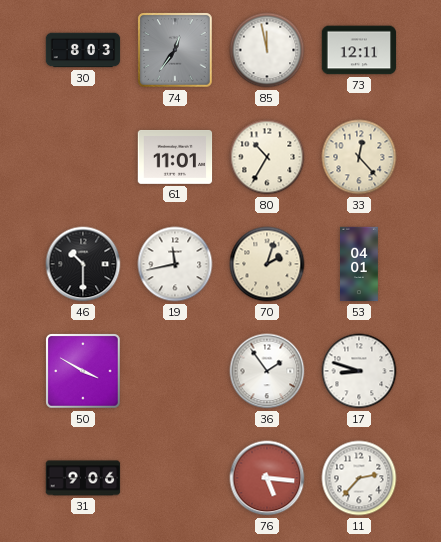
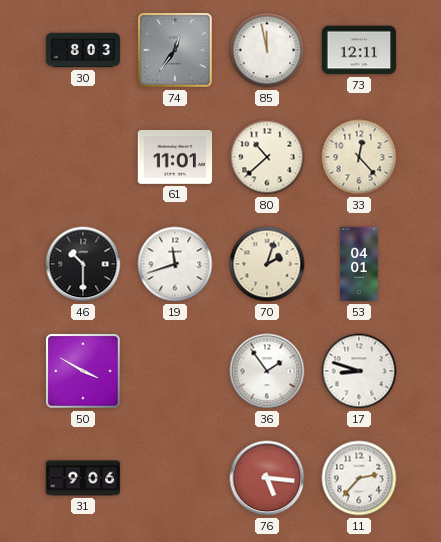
80: 10:35 -> 10:38
19: 11:43 -> 11:42
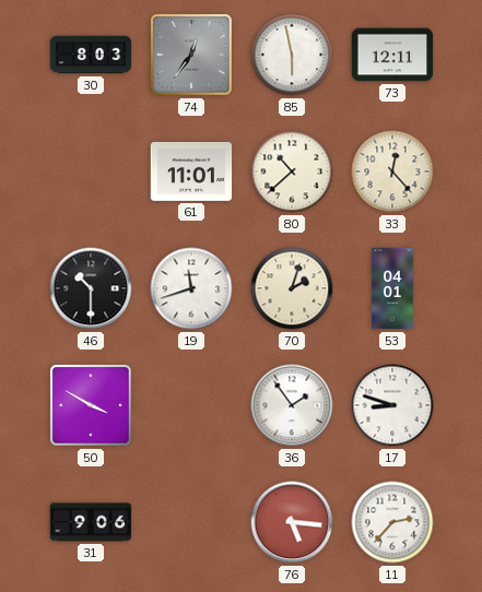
85: 11:58 -> 5:58
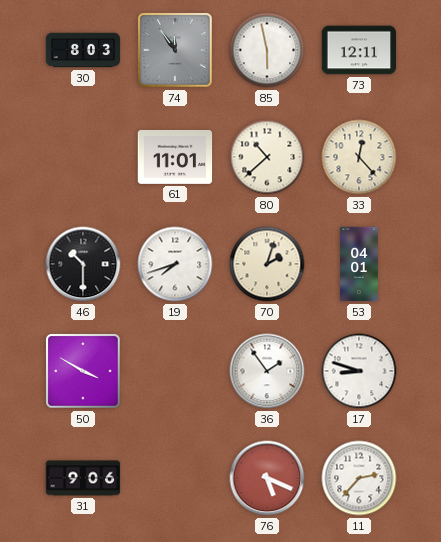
74: 12:36 -> 11:54
19: 11:42 -> 7:42
76: 5:16 -> 5:19
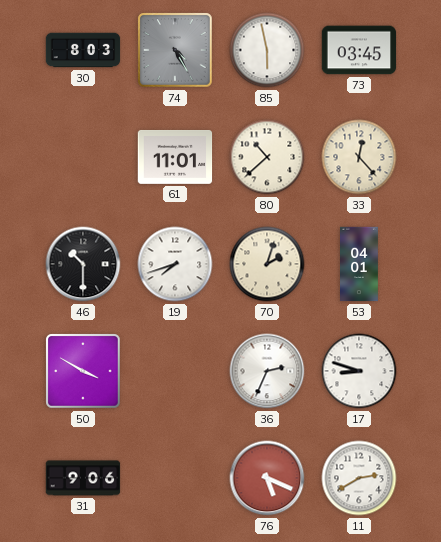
74: 11:54 -> 4:25
73: 12:11 -> 03:45
36: 1:54 -> 2:34
11: 2:37 -> 2:40
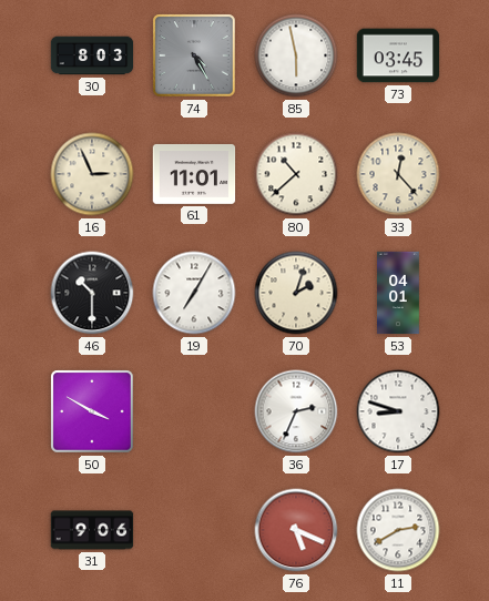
16: none -> 2:56
19: 7:42 -> 7:05
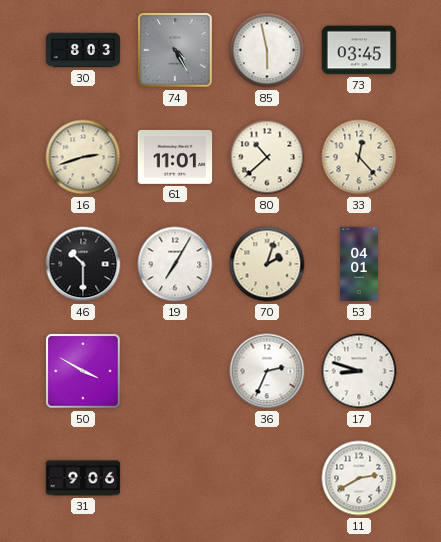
16: 2:56 -> 2:42
76: 5:19 -> none
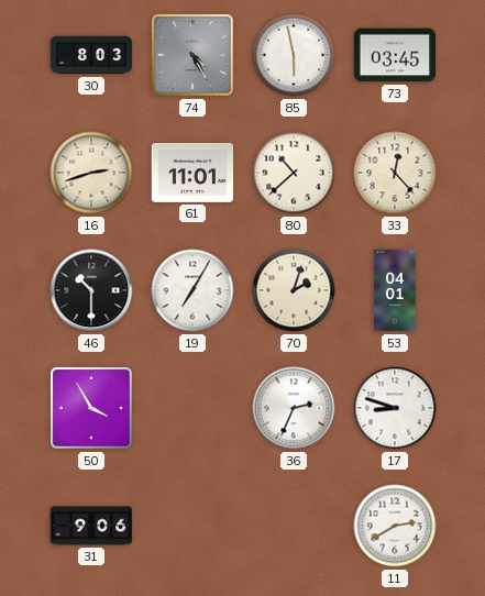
50: 3:50 -> 3:55
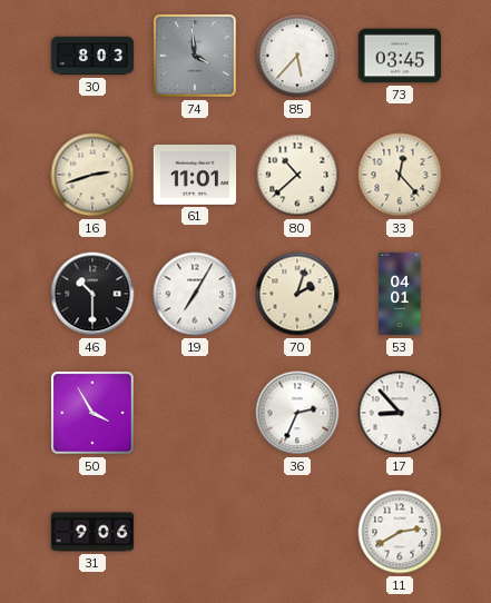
74: 4:25 -> 3:59
85: 5:58 -> 5:37
17: 8:48 -> 8:53
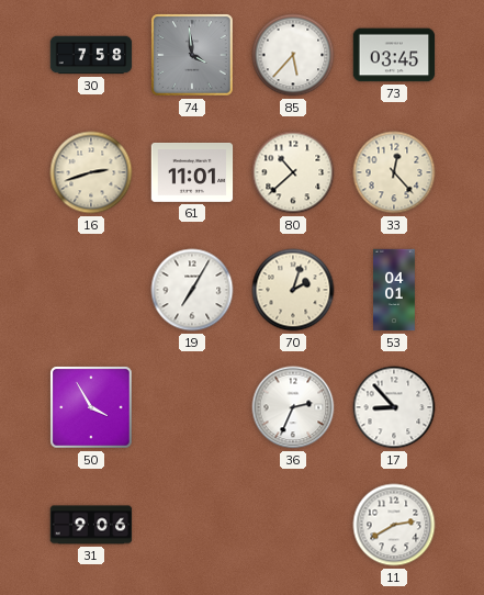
30: 8:03 -> 7:58
46: 10:30 -> none
